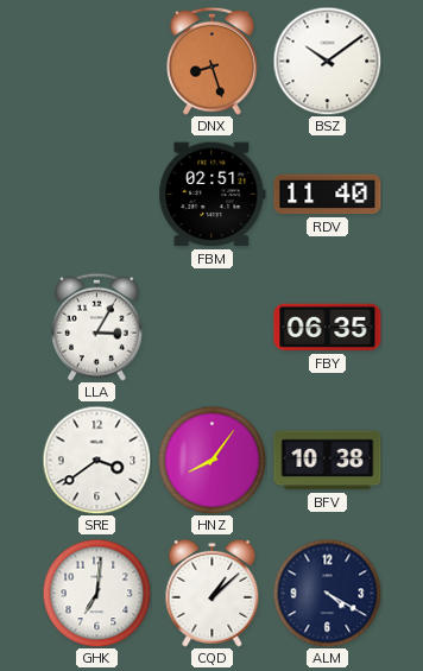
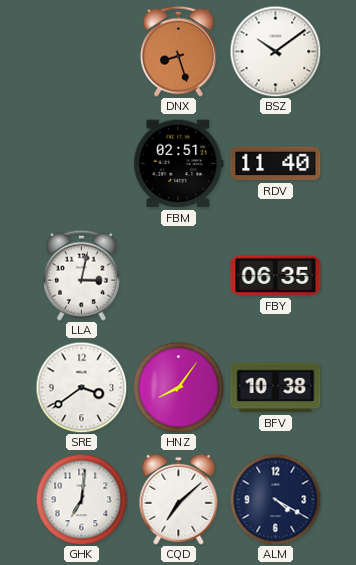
LLA: 3:05 -> 3:02
CQD: 1:08 -> 7:08
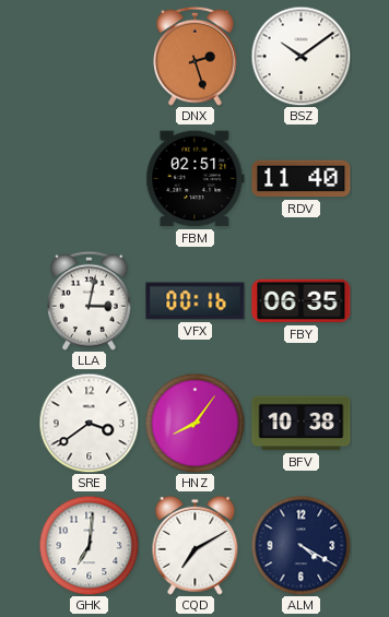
DNX: 8:27 -> 2:27
VFX: none -> 00:16
CQD: 7:08 -> 7:10
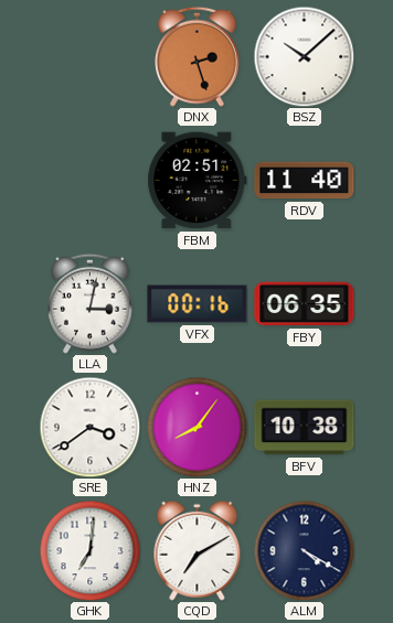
BSZ: 10:09 -> 10:08
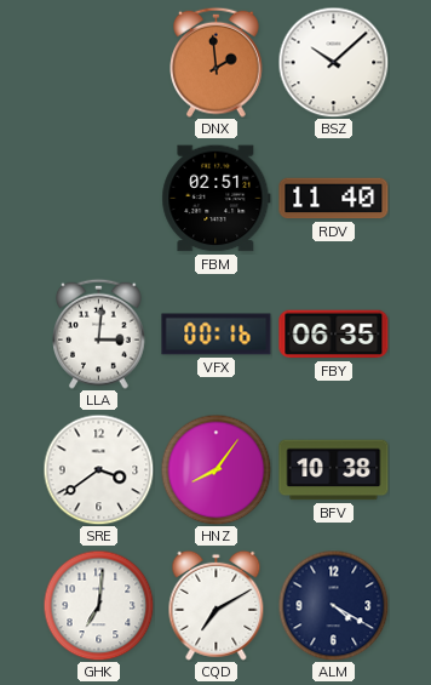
DNX: 2:27 -> 1:59
LLA: 3:02 -> 3:01
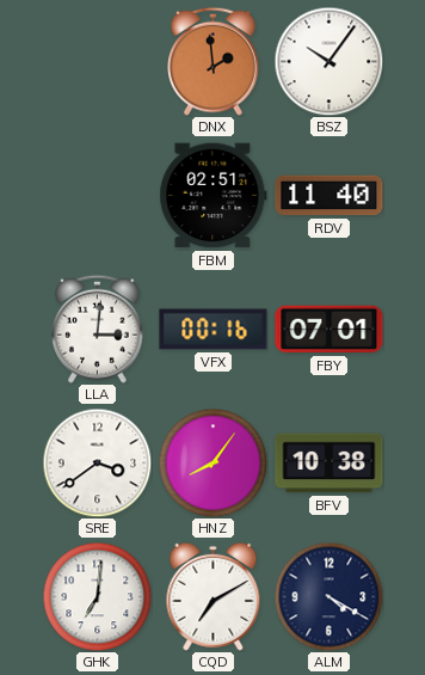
BSZ: 10:08 -> 10:06
FBY: 06:35 -> 07:01
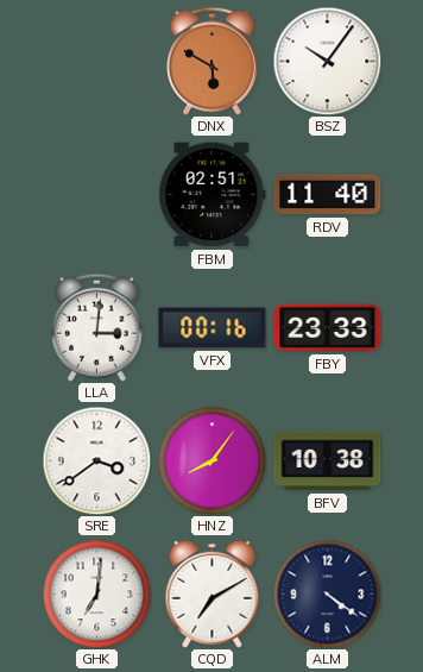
DNX: 1:59 -> 5:50
FBY: 07:01 -> 23:33
ALM: 4:20 -> 4:21
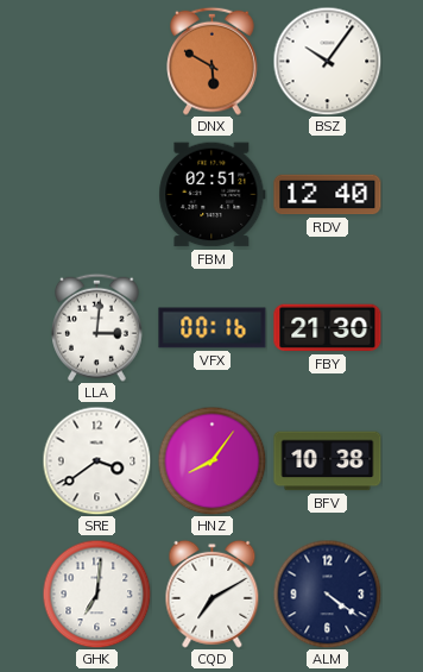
RDV: 11:40 -> 12:40
FBY: 23:33 -> 21:30
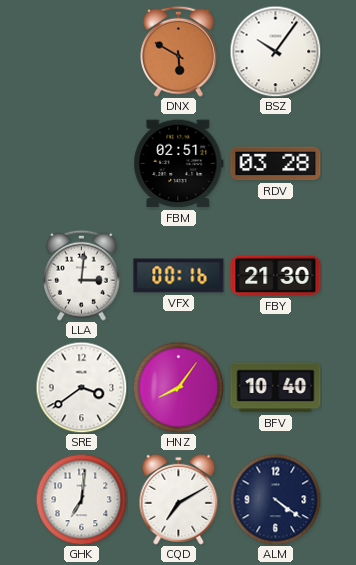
RDV: 12:40 -> 03:28
BFV: 10:38 -> 10:40
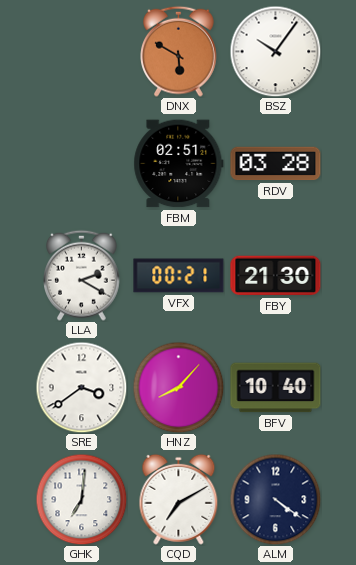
LLA: 3:01 -> 2:20
VFX: 00:16 -> 00:21
HNZ: 8:06 -> 8:07
